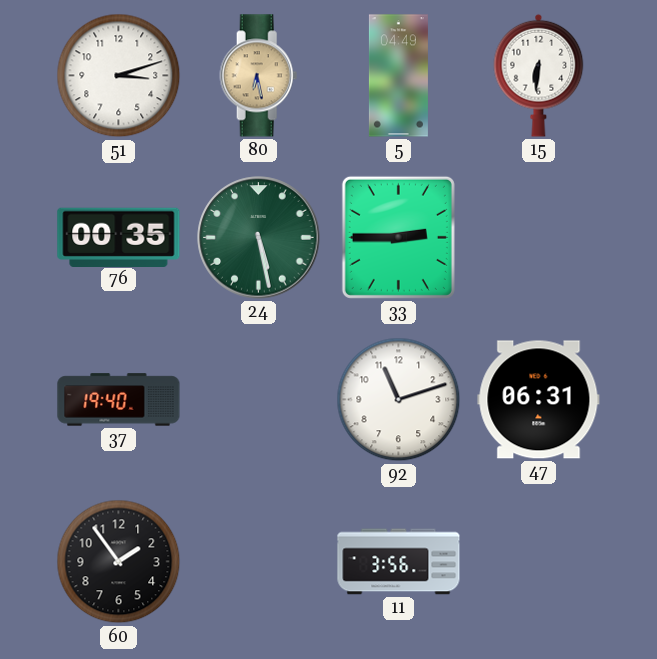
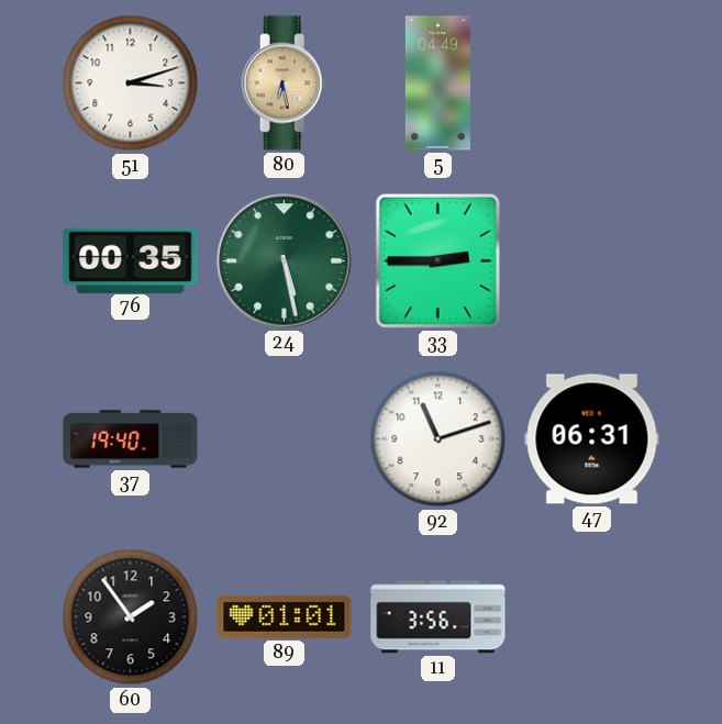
15: 6:31 -> none
89: none -> 01:01
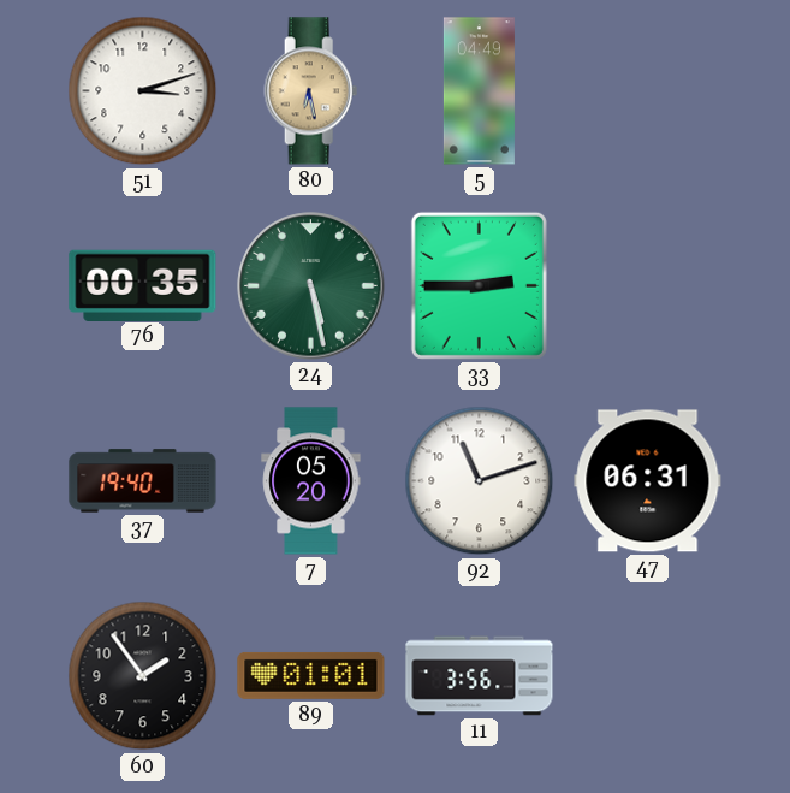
7: none -> 05:20
